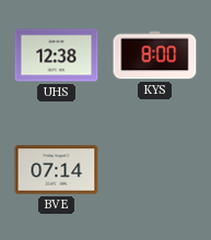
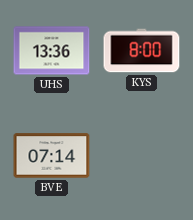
UHS: 12:38 -> 13:36
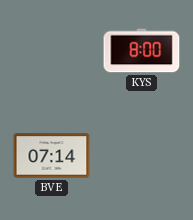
UHS: 13:36 -> none
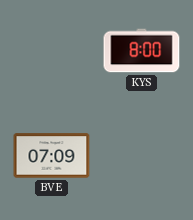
BVE: 07:14 -> 07:09
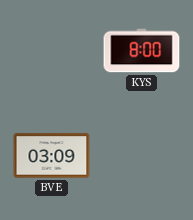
BVE: 07:09 -> 03:09
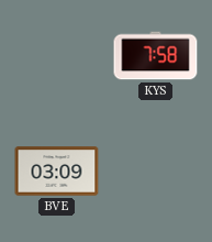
KYS: 8:00 -> 7:58
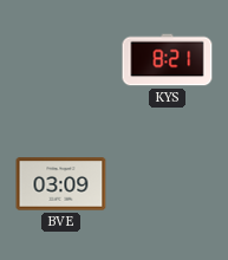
KYS: 7:58 -> 8:21
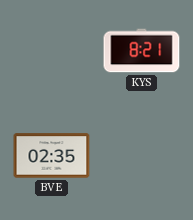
BVE: 03:09 -> 02:35
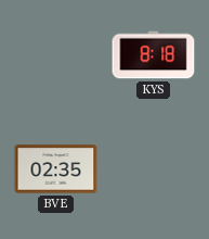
KYS: 8:21 -> 8:18
